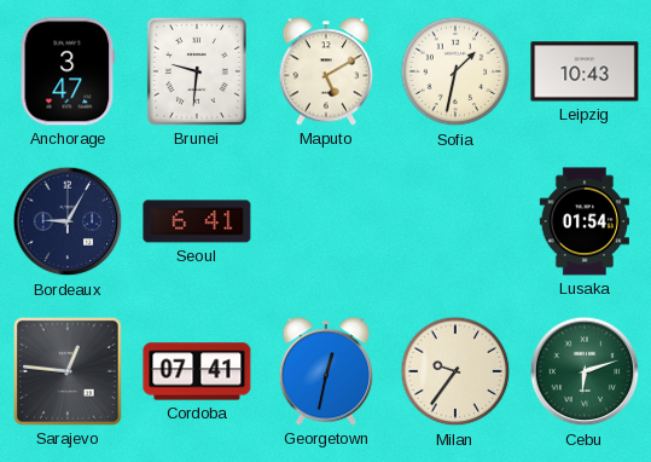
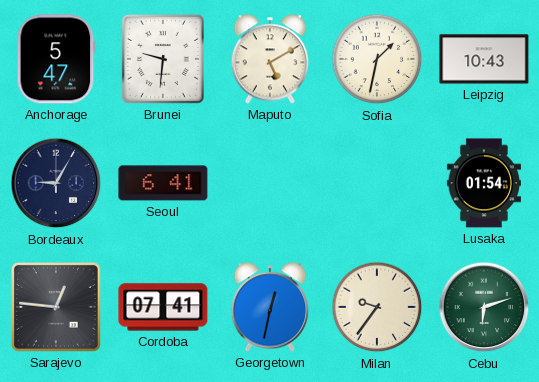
Anchorage: 3:47 -> 5:47
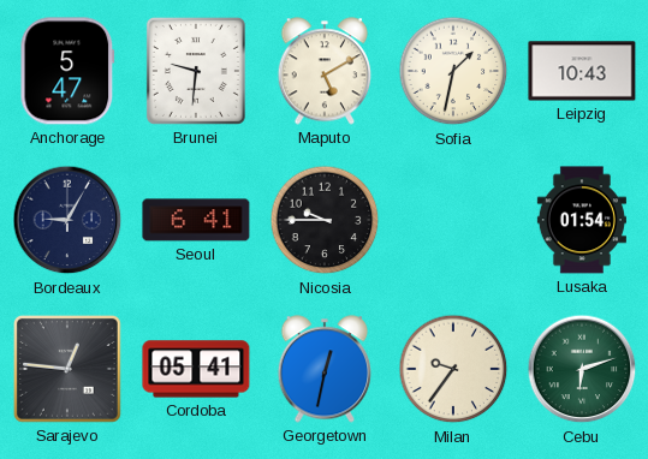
Nicosia: none -> 9:45
Cordoba: 07:41 -> 05:41
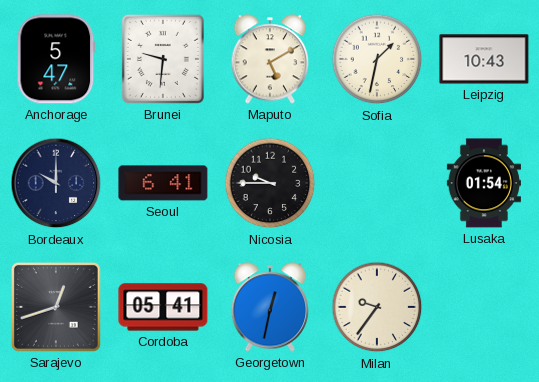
Bordeaux: 9:05 -> 10:00
Sarajevo: 12:46 -> 12:42
Cebu: 6:12 -> none
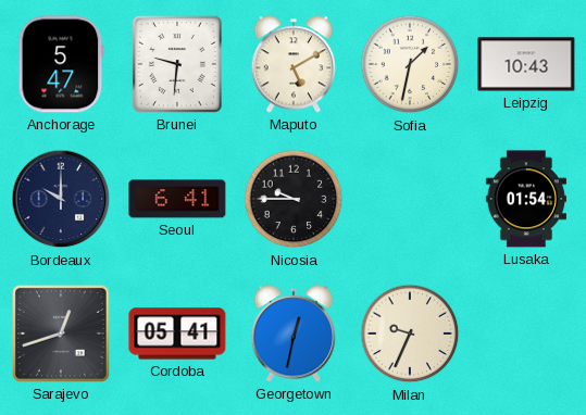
Milan: 9:36 -> 9:34
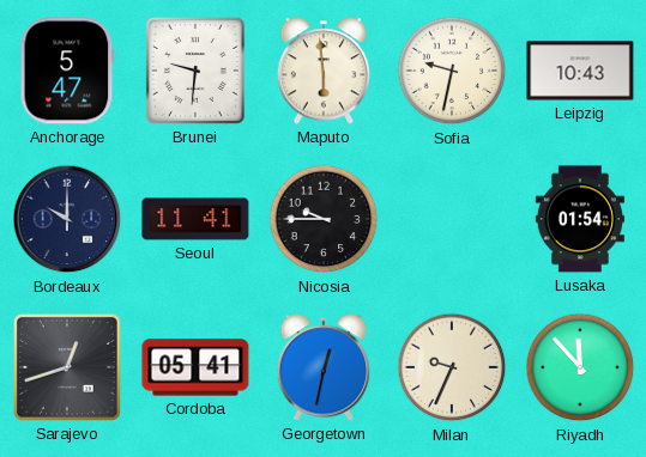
Maputo: 5:10 -> 5:59
Sofia: 1:32 -> 9:32
Seoul: 6:41 -> 11:41
Riyadh: none -> 11:53
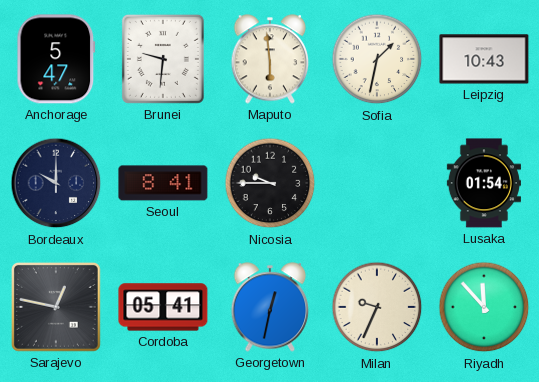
Sofia: 9:32 -> 1:32
Seoul: 11:41 -> 8:41
Sarajevo: 12:42 -> 12:47
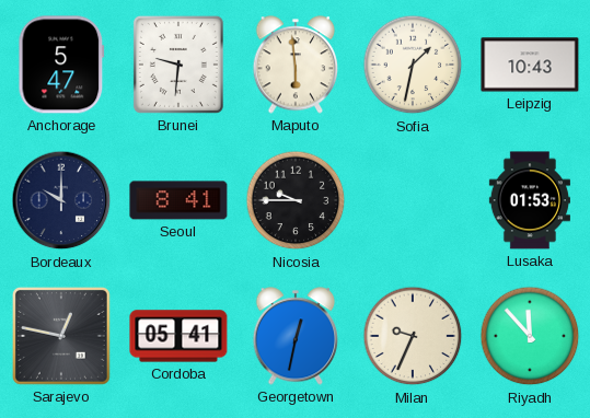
Lusaka: 01:54 -> 01:53
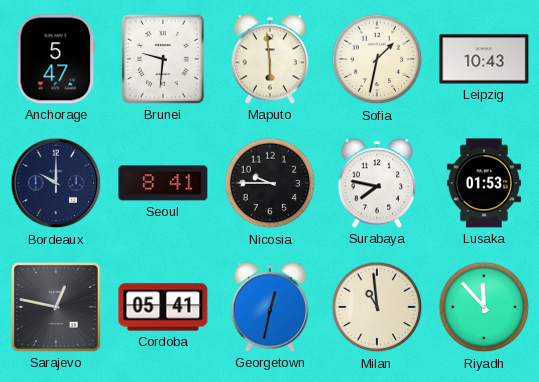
Surabaya: none -> 7:47
Milan: 9:34 -> 10:59
